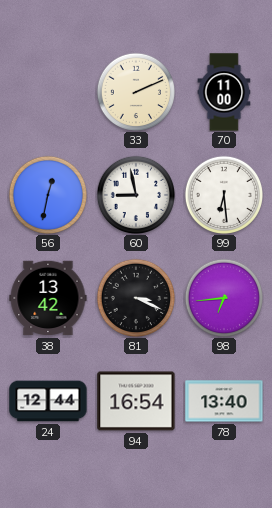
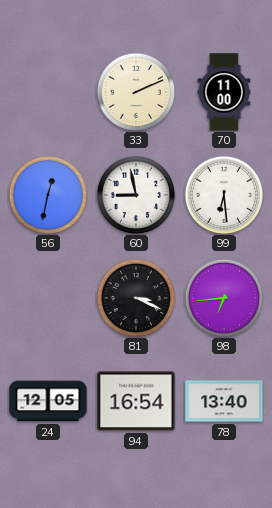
38: 13:42 -> none
24: 12:44 -> 12:05
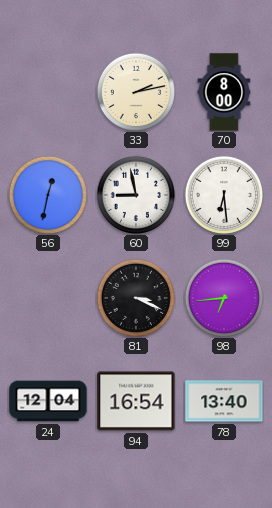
33: 2:11 -> 2:13
70: 11:00 -> 8:00
24: 12:05 -> 12:04
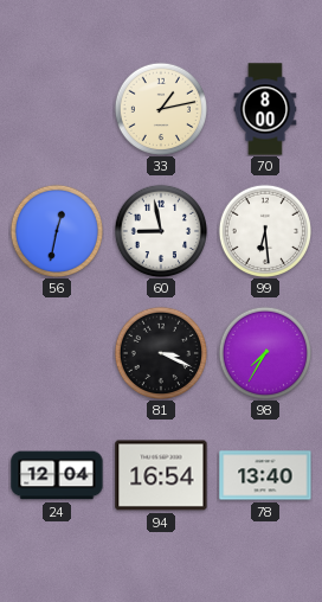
33: 2:13 -> 1:13
98: 6:44 -> 7:35
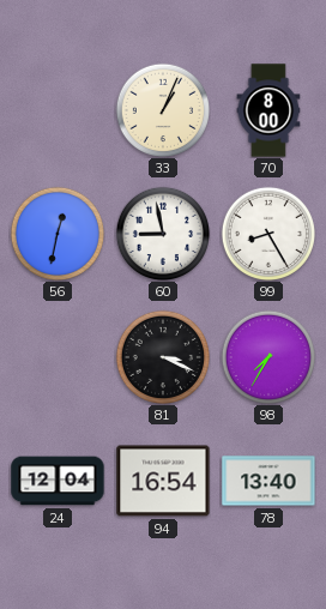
33: 1:13 -> 1:04
99: 6:29 -> 8:25
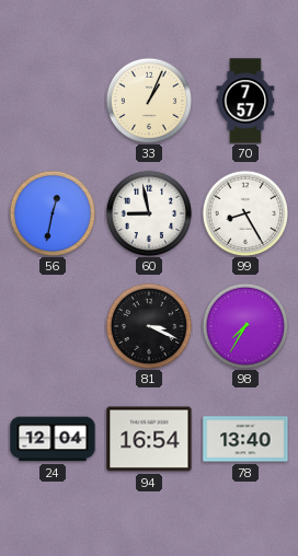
70: 8:00 -> 7:57
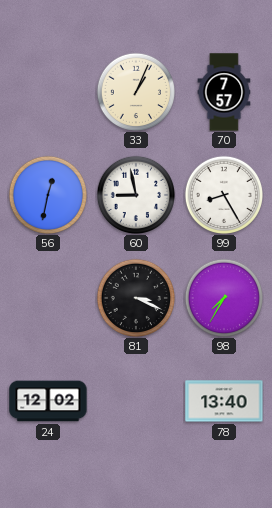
24: 12:04 -> 12:02
94: 16:54 -> none
